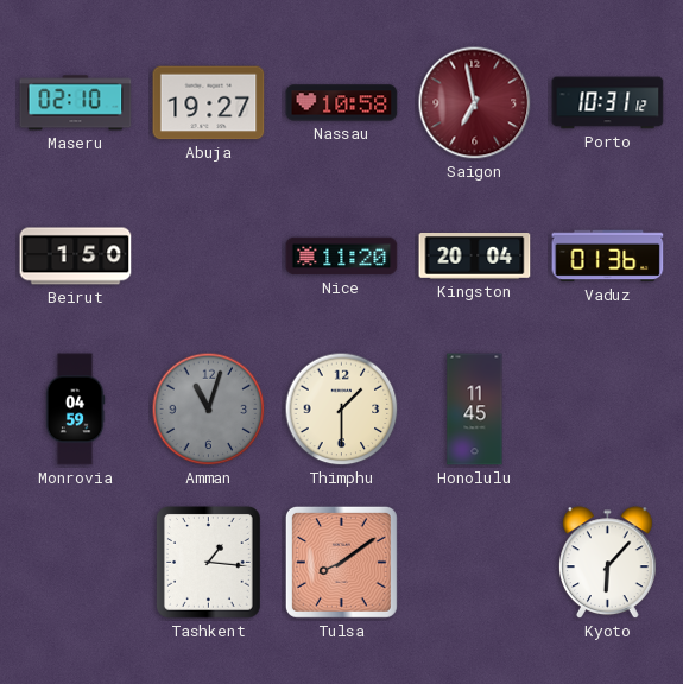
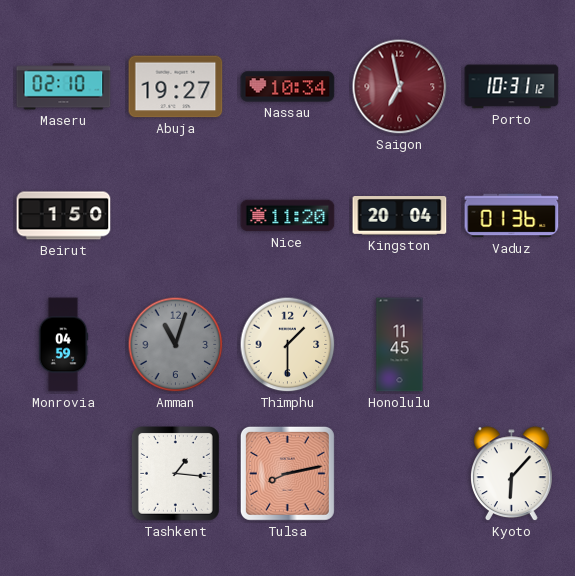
Nassau: 10:58 -> 10:34
Tulsa: 8:09 -> 8:13
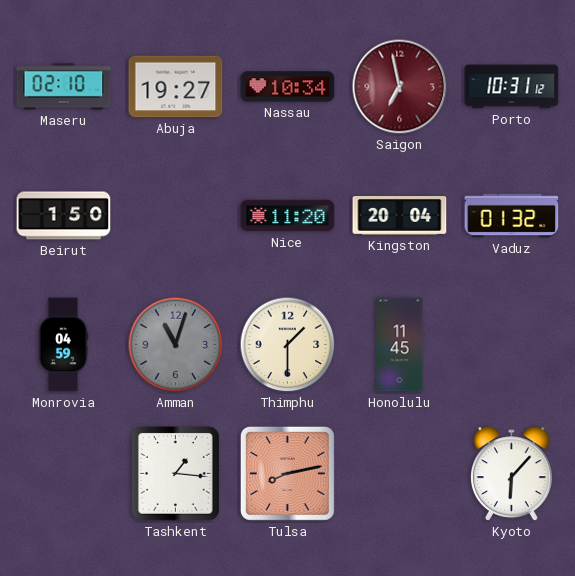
Vaduz: 01:36 -> 01:32
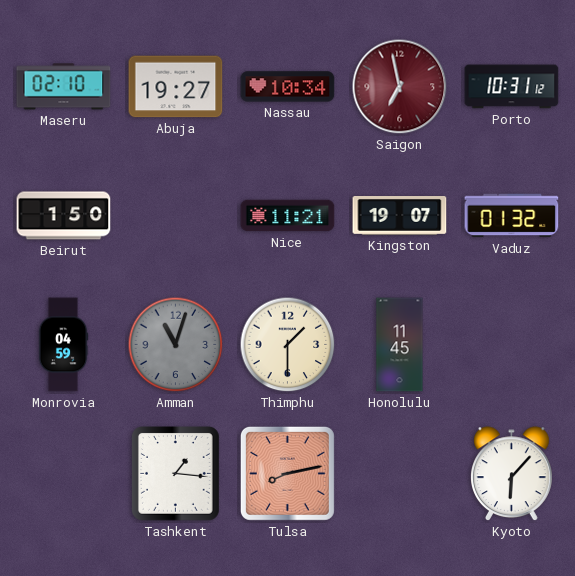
Nice: 11:20 -> 11:21
Kingston: 20:04 -> 19:07
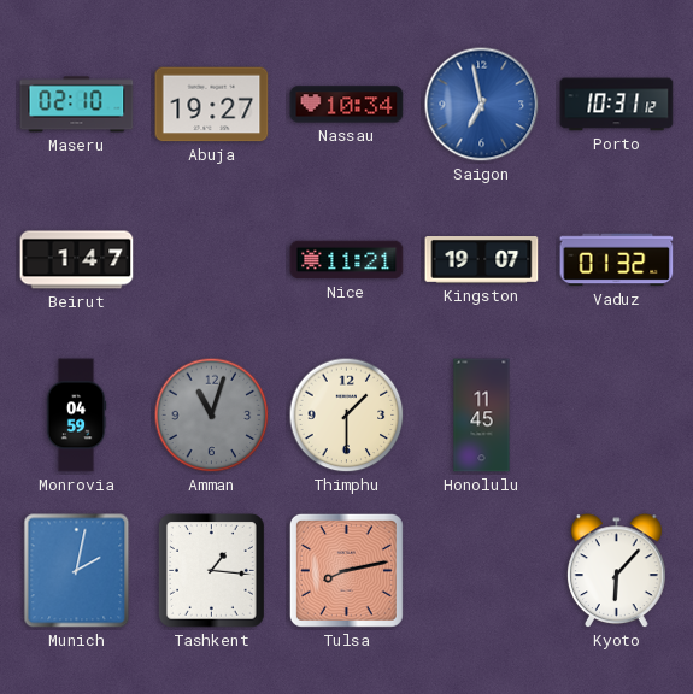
Saigon dial: burgundy -> blue
Beirut: 1:50 -> 1:47
Munich: none -> 2:02
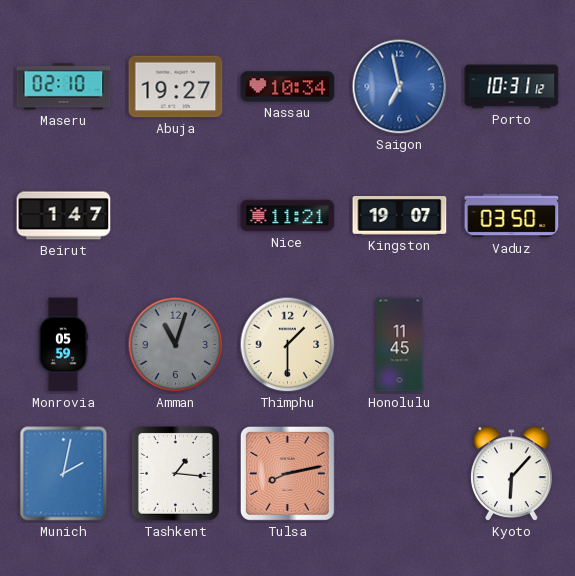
Vaduz: 01:32 -> 03:50
Monrovia: 04:59 -> 05:59
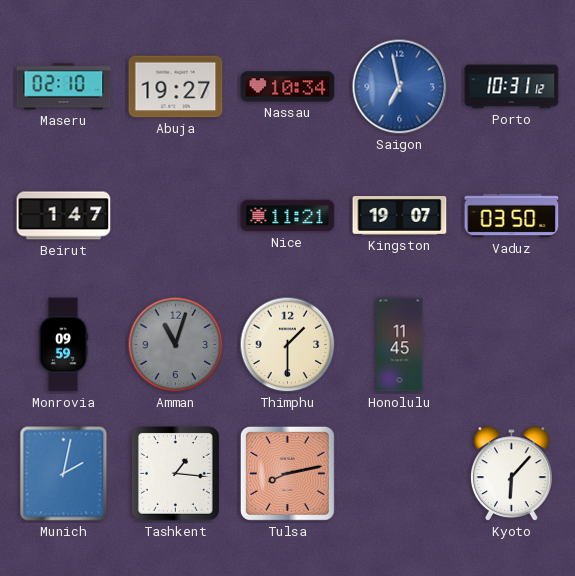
Monrovia: 05:59 -> 09:59
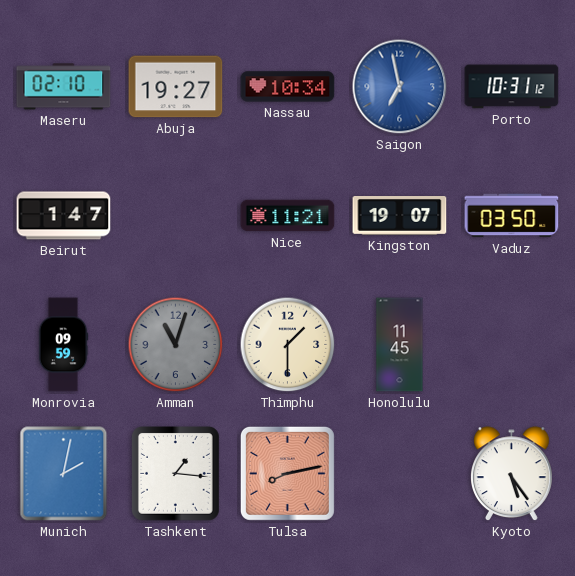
Kyoto: 6:07 -> 5:24
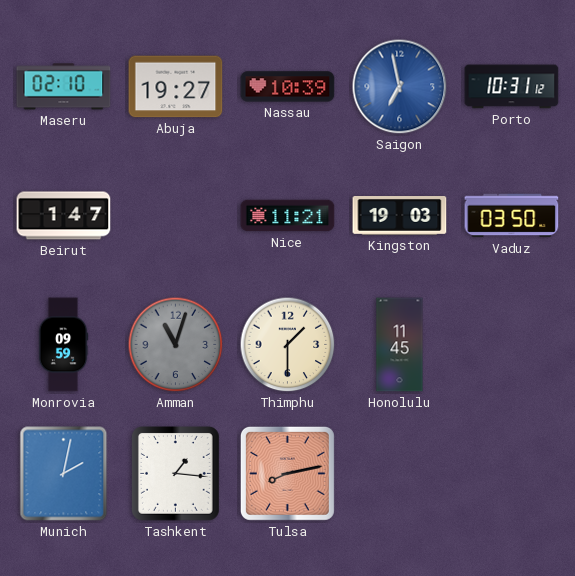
Nassau: 10:34 -> 10:39
Kingston: 19:07 -> 19:03
Kyoto: 5:24 -> none
